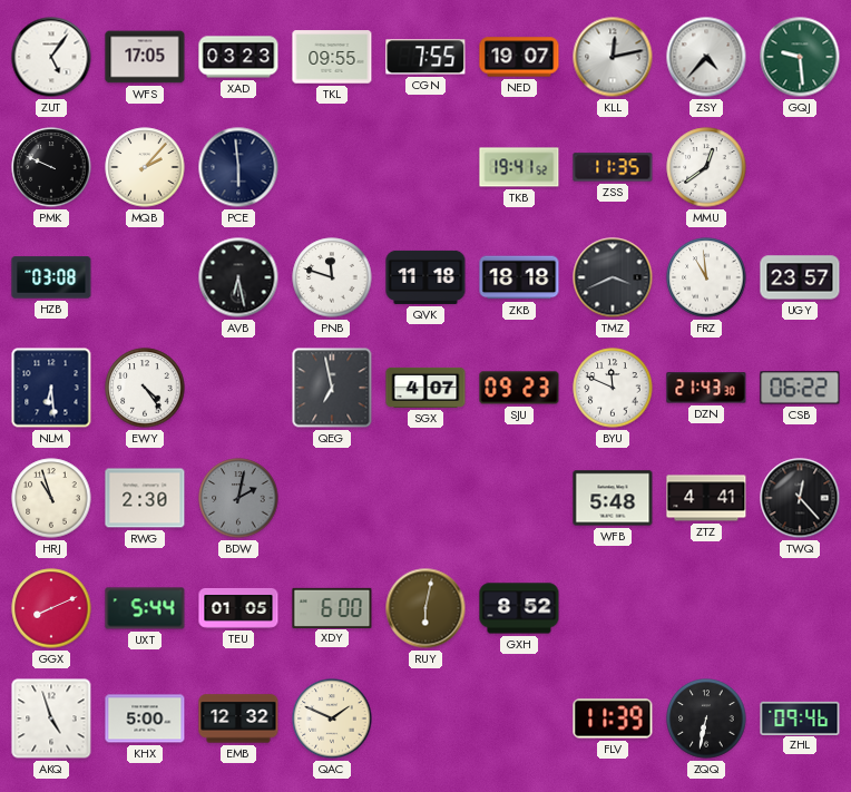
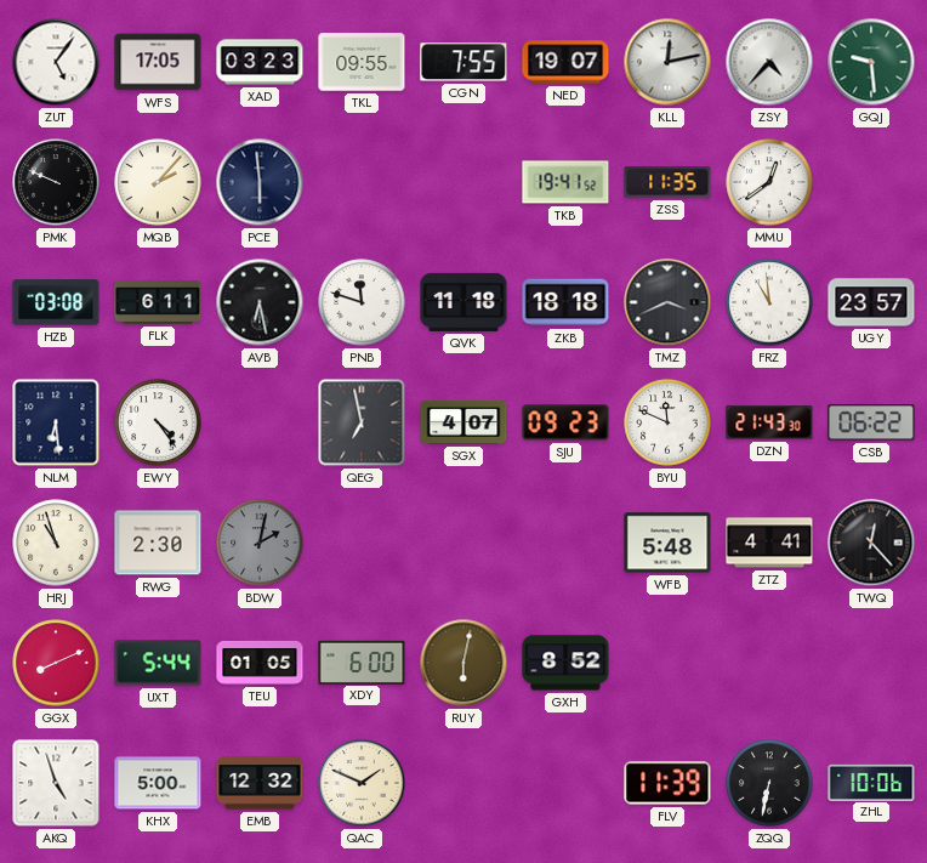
FLK: none -> 6:11
ZHL: 09:46 -> 10:06
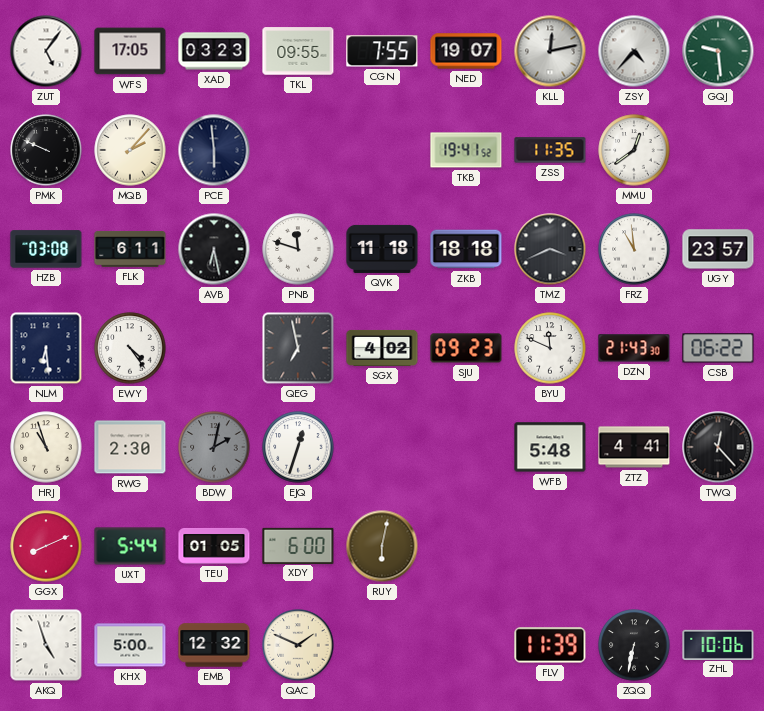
SGX: 4:07 -> 4:02
EJQ: none -> 12:33
GXH: 8:52 -> none
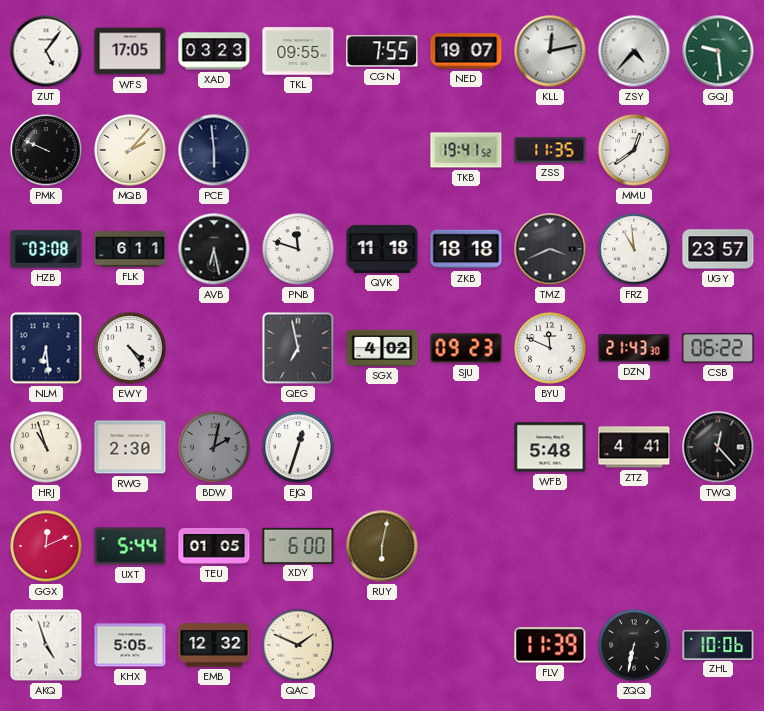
GGX: 8:11 -> 12:11
KHX: 5:00 -> 5:05
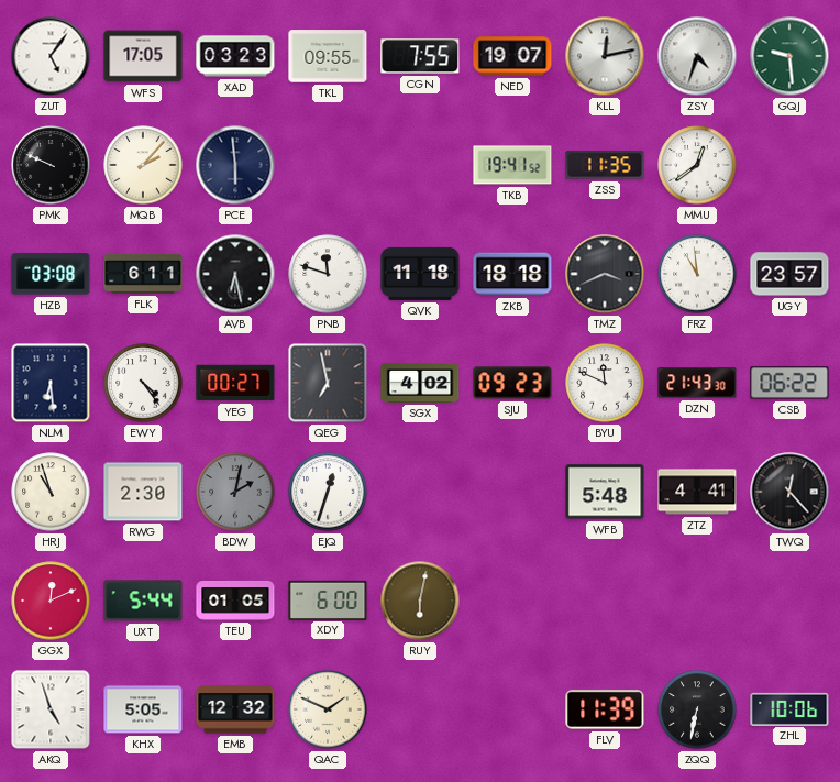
ZSY: 4:37 -> 4:33
YEG: none -> 00:27
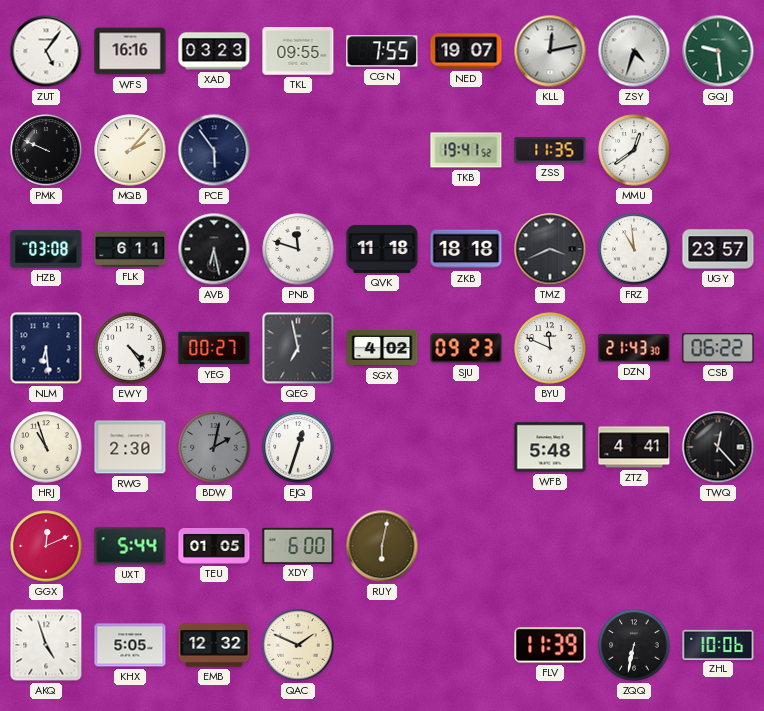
WFS: 17:05 -> 16:16
PCE: 5:59 -> 5:54
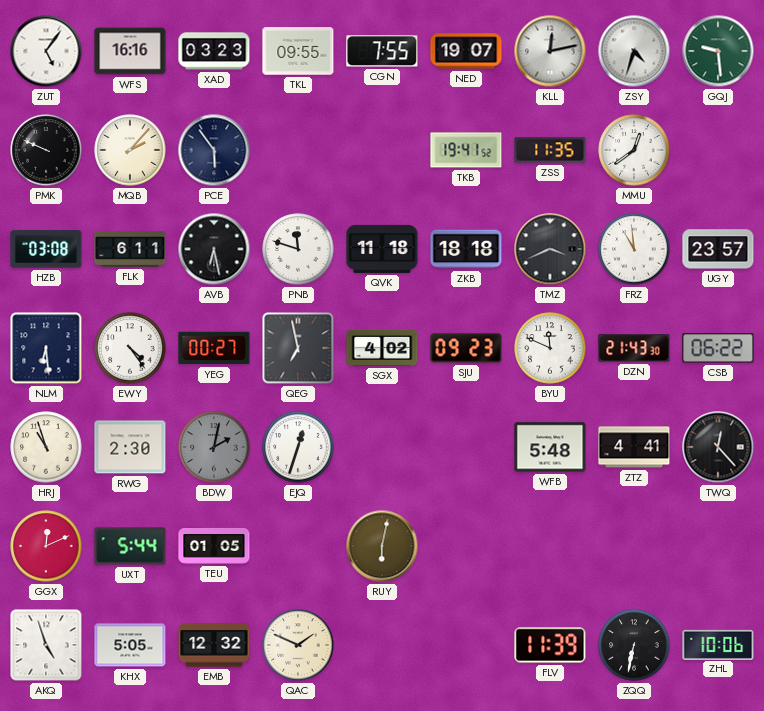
XDY: 6:00 -> none
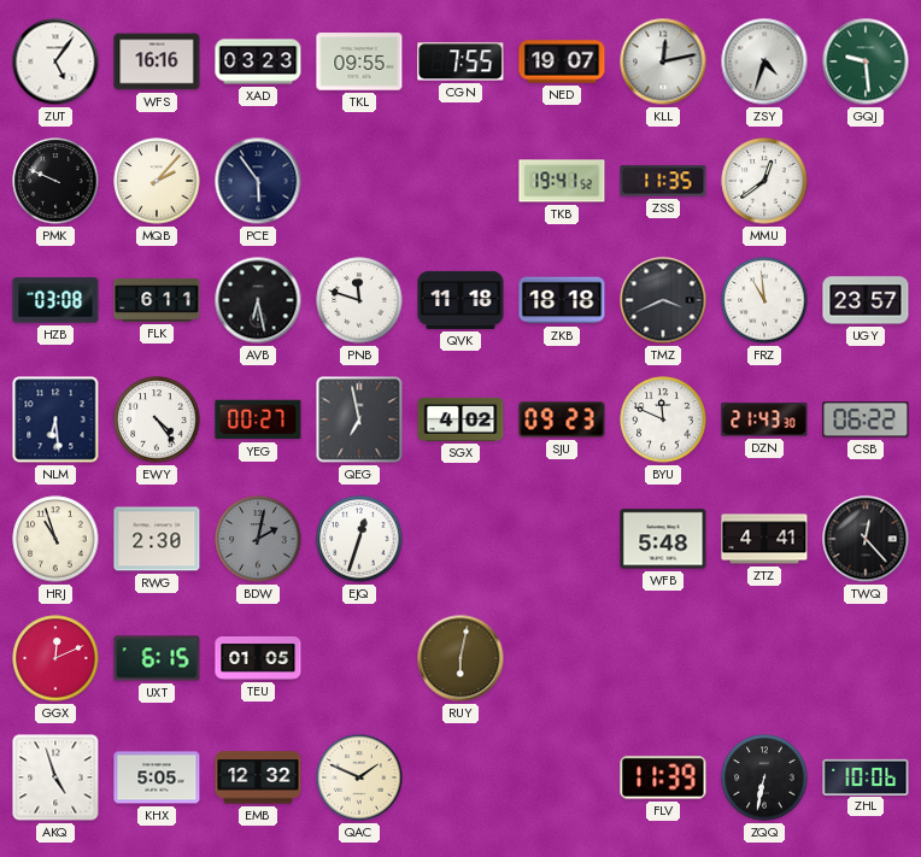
UXT: 5:44 -> 6:15
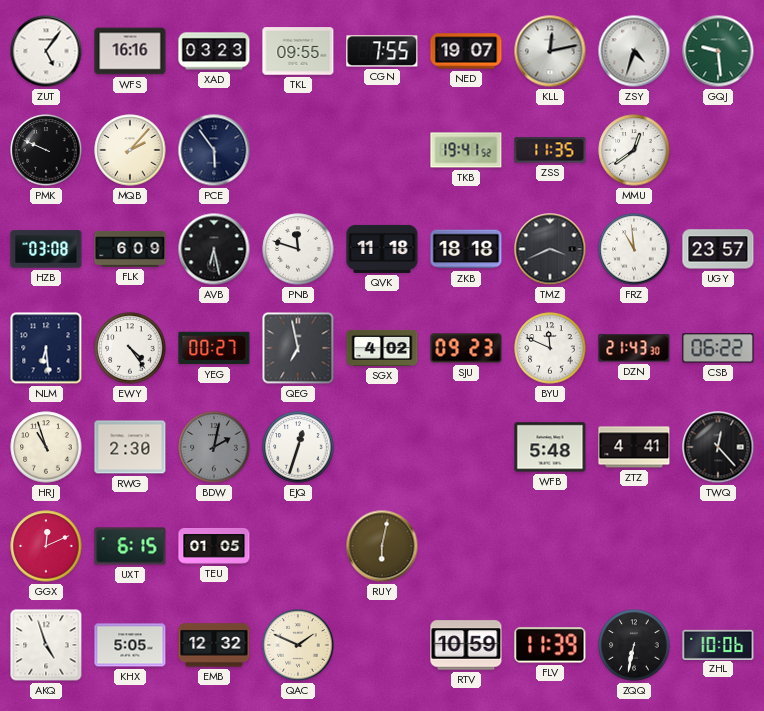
FLK: 6:11 -> 6:09
RTV: none -> 10:59
